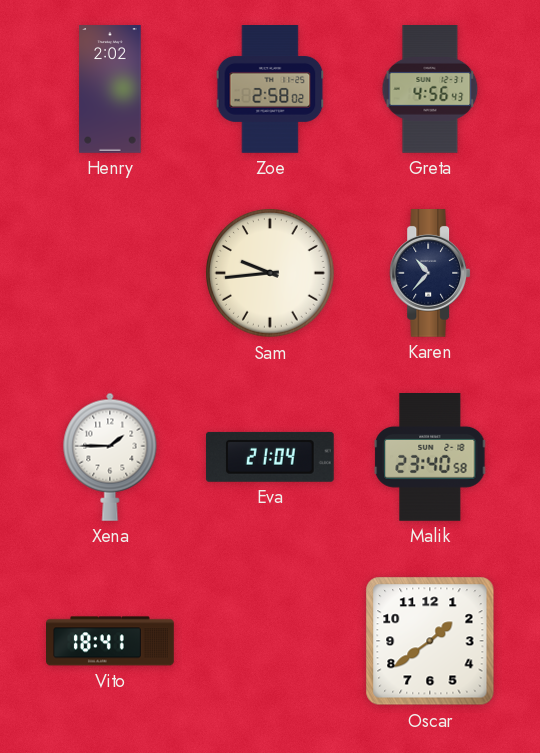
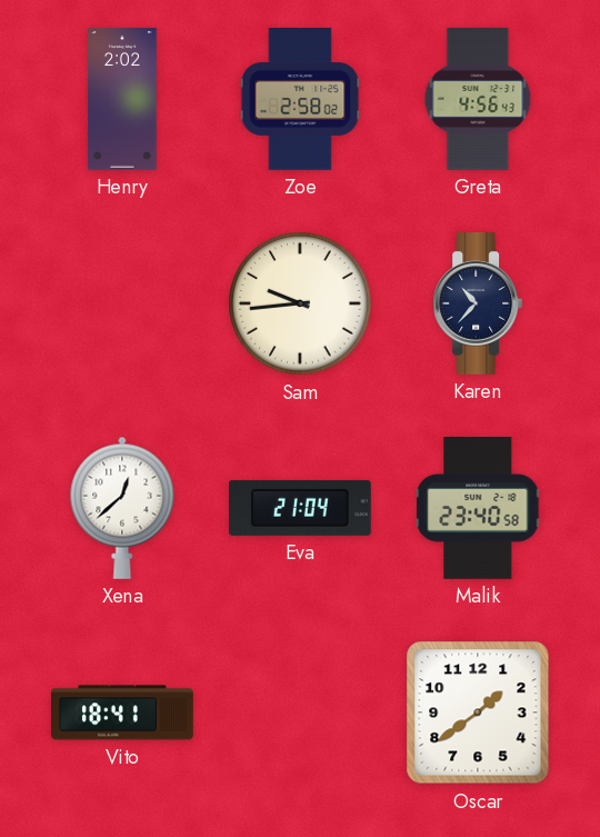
Xena: 1:45 -> 12:38
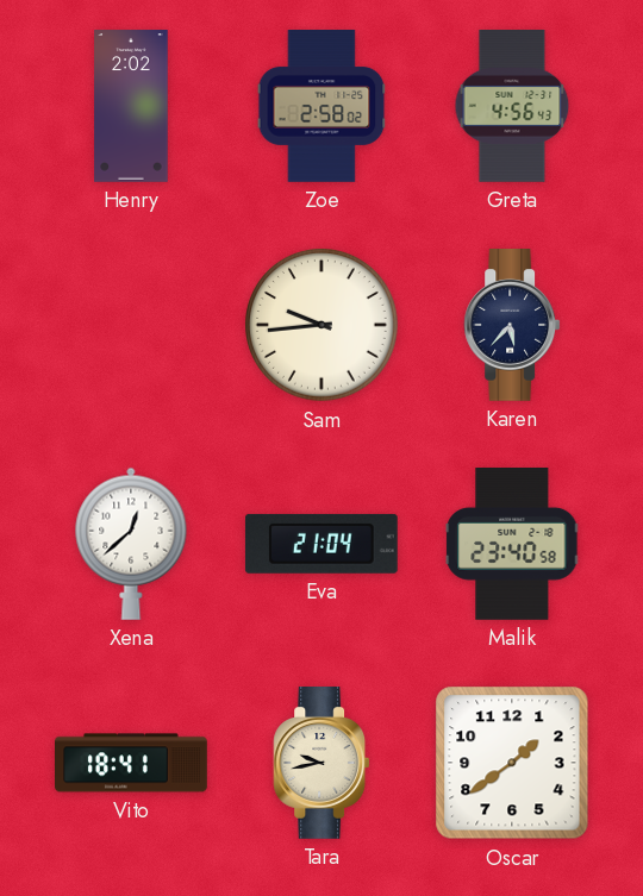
Karen: 10:37 -> 5:37
Tara: none -> 9:43
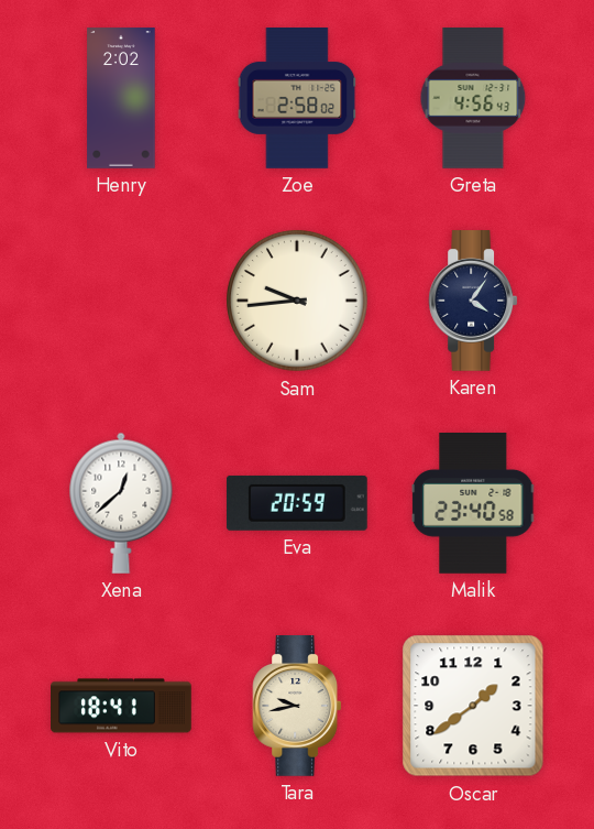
Karen: 5:37 -> 4:06
Eva: 21:04 -> 20:59
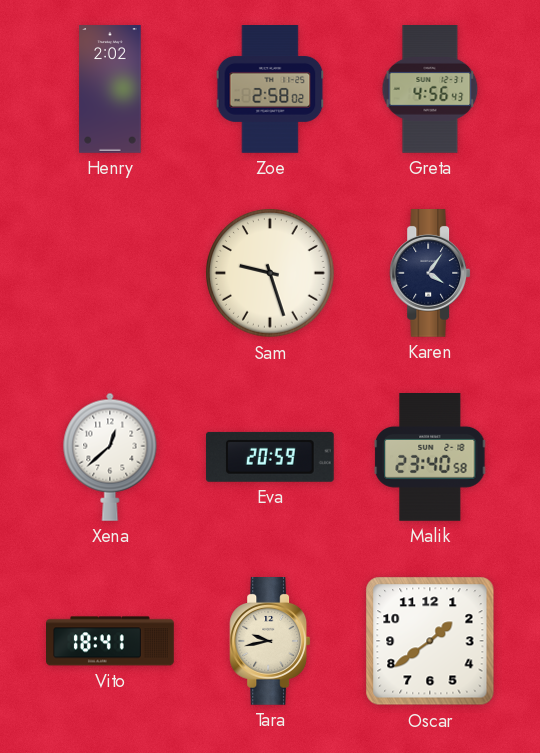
Sam: 9:44 -> 9:27
